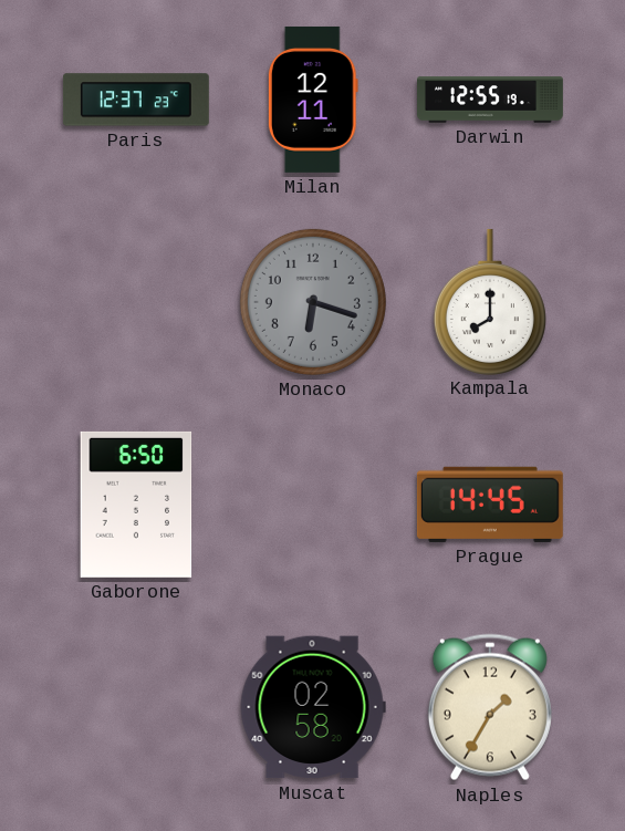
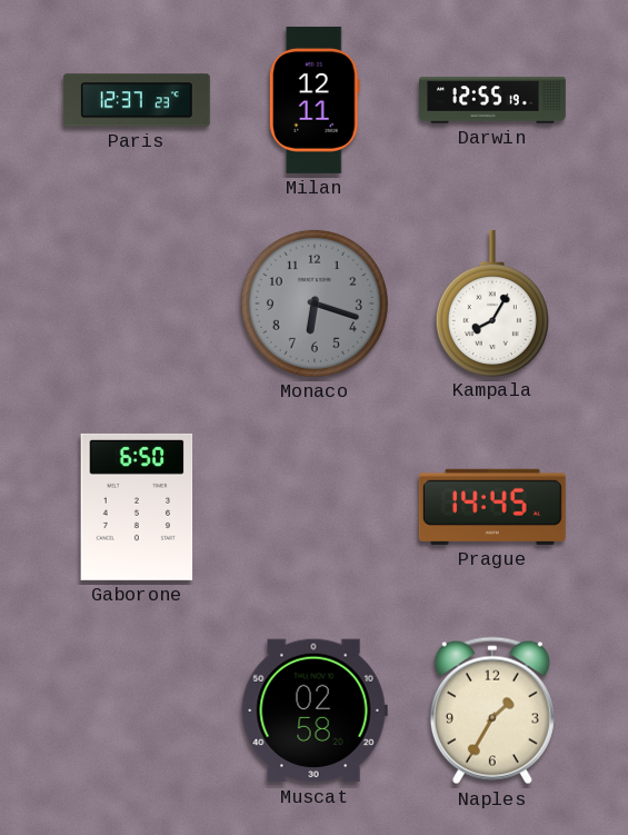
Kampala: 8:00 -> 8:05
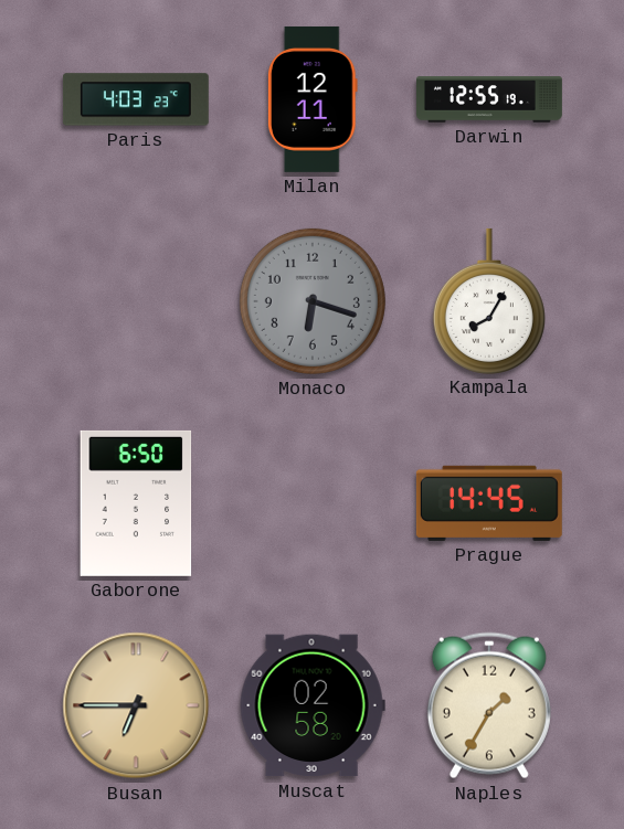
Paris: 12:37 -> 4:03
Busan: none -> 6:45
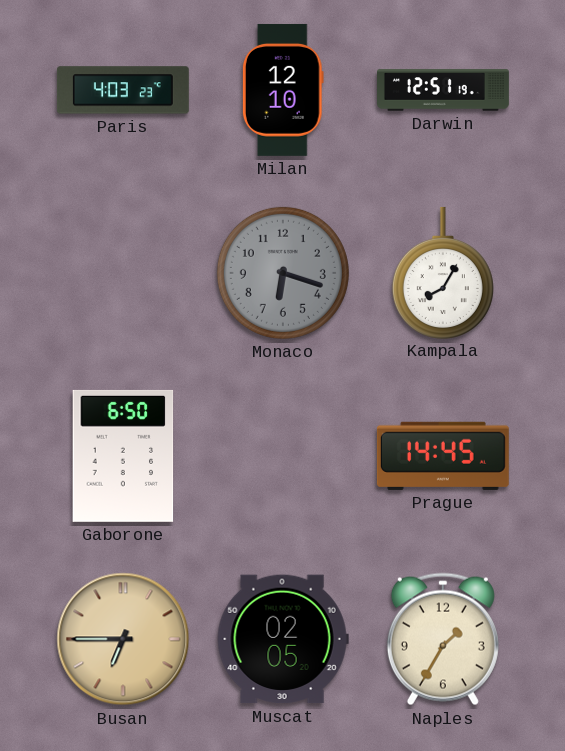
Milan: 12:11 -> 12:10
Darwin: 12:55 -> 12:51
Muscat: 02:58 -> 02:05
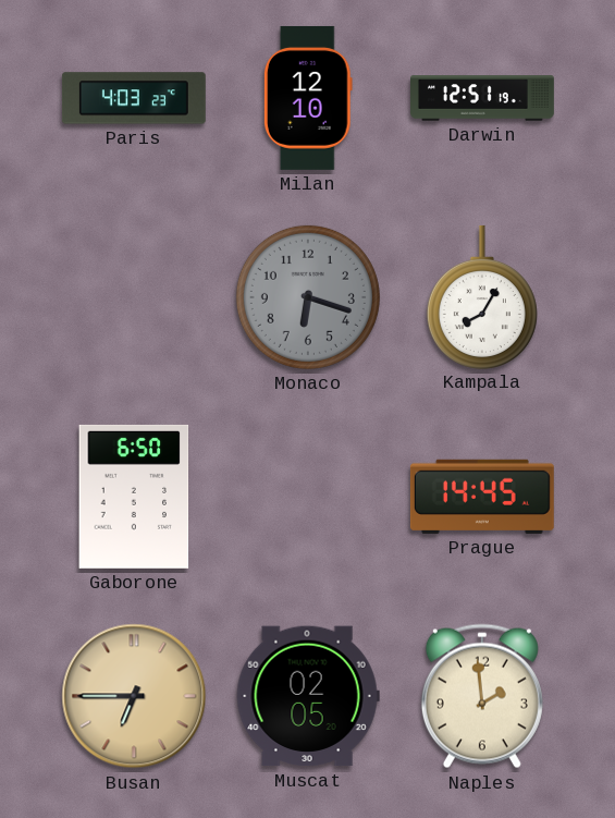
Naples: 1:35 -> 1:59
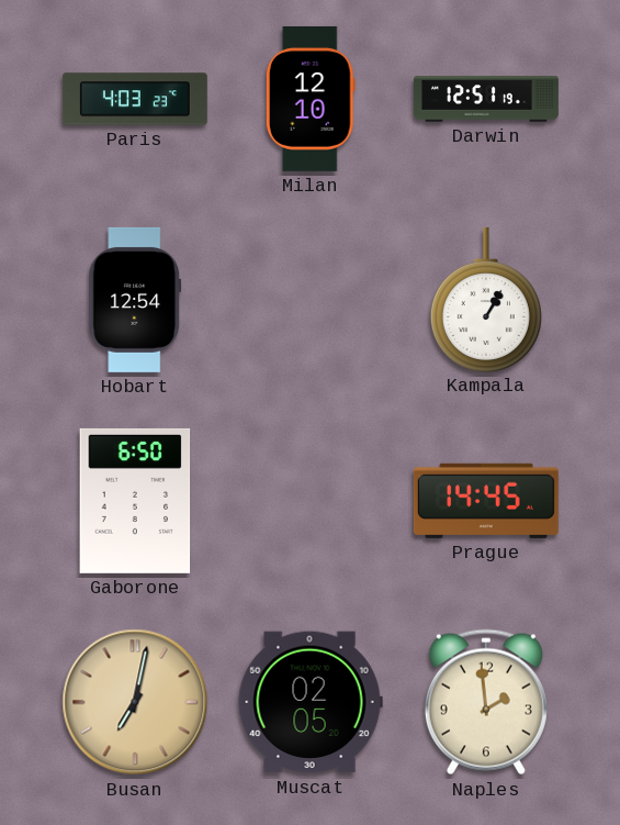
Hobart: none -> 12:54
Monaco: 6:18 -> none
Kampala: 8:05 -> 1:05
Busan: 6:45 -> 7:02
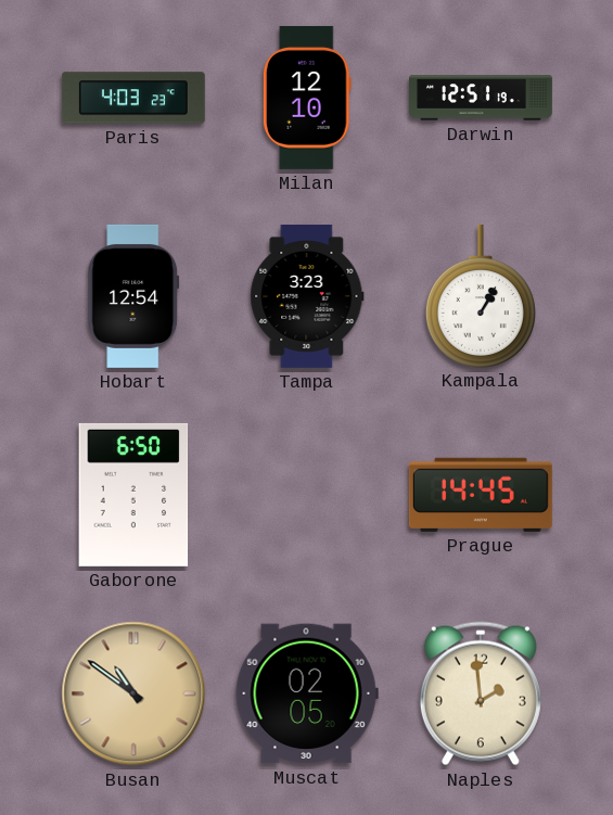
Tampa: none -> 3:23
Busan: 7:02 -> 10:51
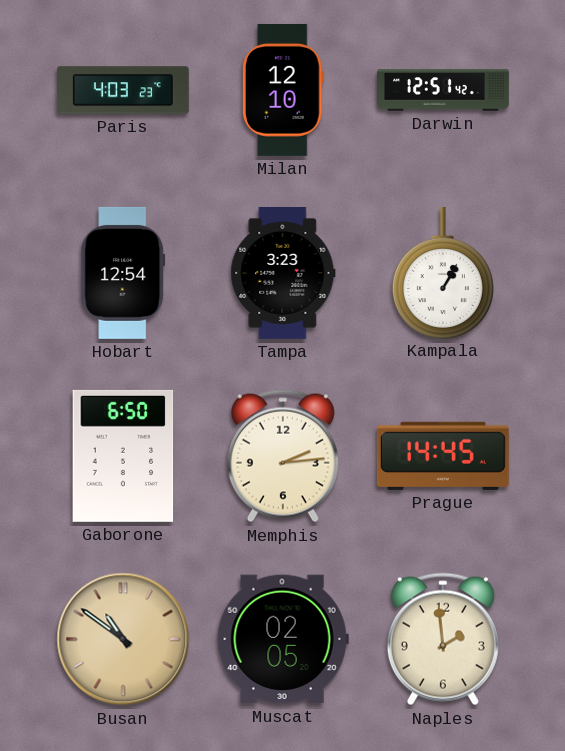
Darwin: 12:51:19 -> 12:51:42
Memphis: none -> 2:14
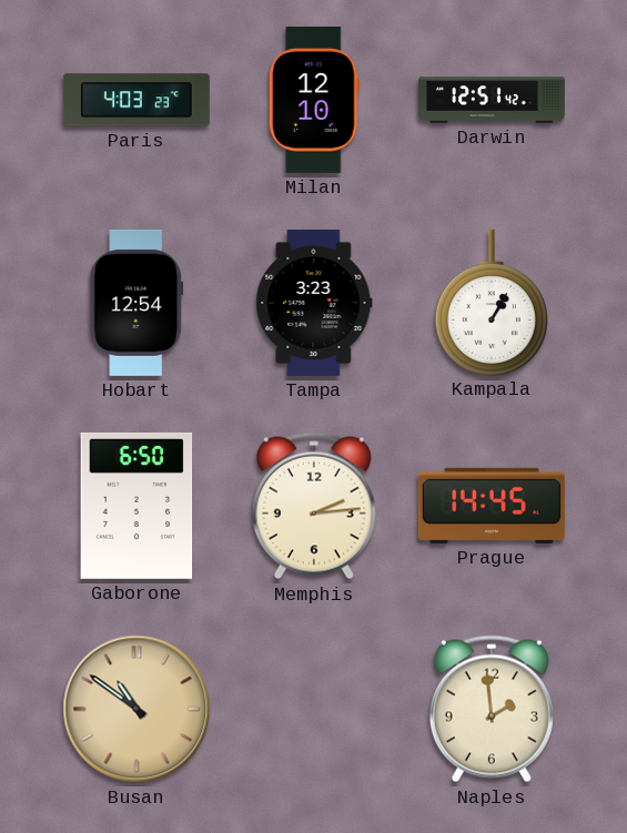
Muscat: 02:05 -> none
